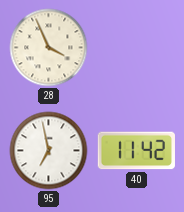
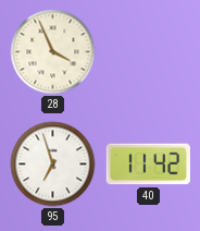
95: 6:58 -> 6:57
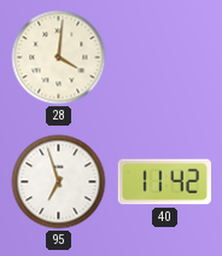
28: 3:56 -> 4:01
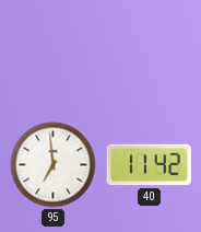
28: 4:01 -> none
95: 6:57 -> 6:59
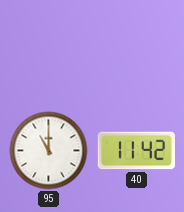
95: 6:59 -> 11:00
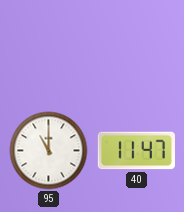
40: 11:42 -> 11:47
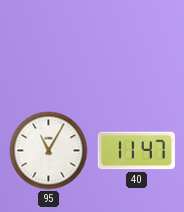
95: 11:00 -> 11:05
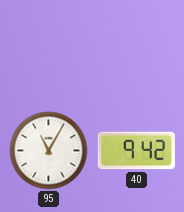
40: 11:47 -> 9:42
